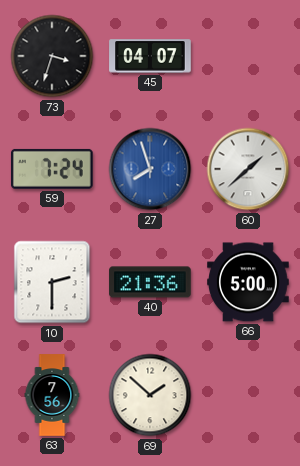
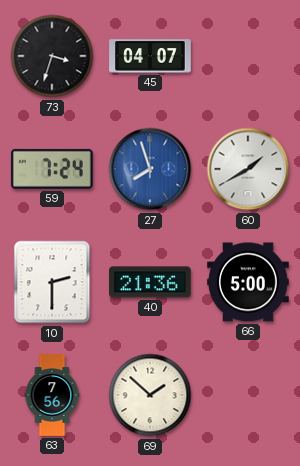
60: 1:38 -> 1:40
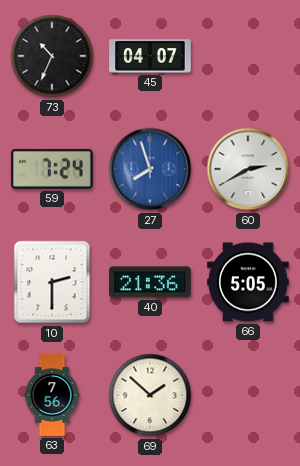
73: 3:33 -> 10:34
60: 1:40 -> 2:40
66: 5:00 -> 5:05
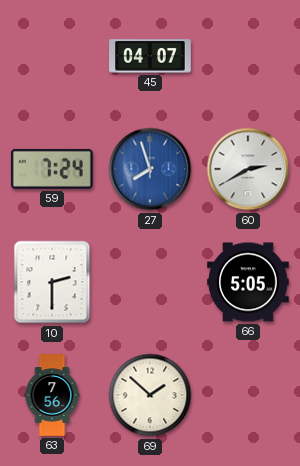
73: 10:34 -> none
40: 21:36 -> none
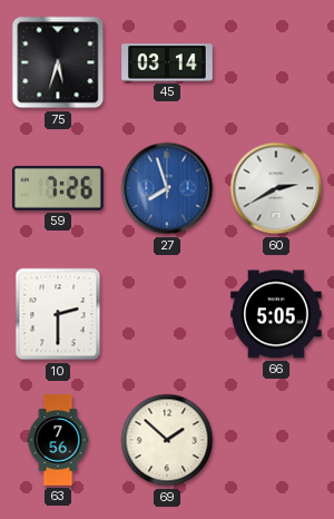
75: none -> 5:33
45: 04:07 -> 03:14
59: 7:24 -> 7:26
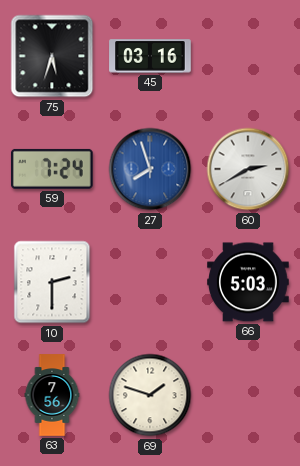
45: 03:14 -> 03:16
59: 7:26 -> 7:24
66: 5:05 -> 5:03
69: 1:52 -> 1:48
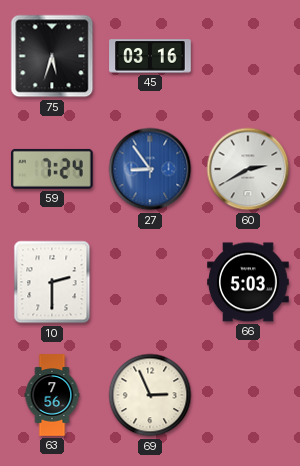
27: 7:57 -> 8:54
69: 1:48 -> 2:56
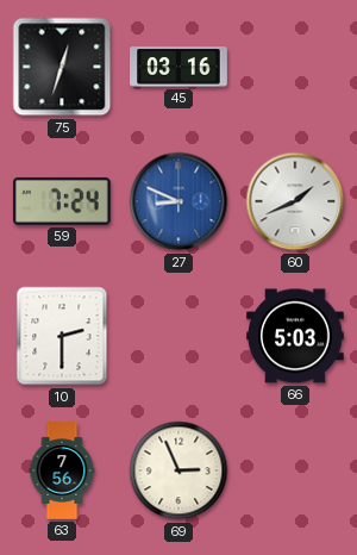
75: 5:33 -> 12:33
27: 8:54 -> 8:49
60: 2:40 -> 1:41
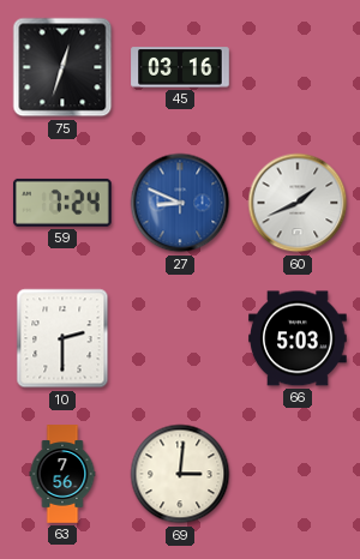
69: 2:56 -> 3:01
